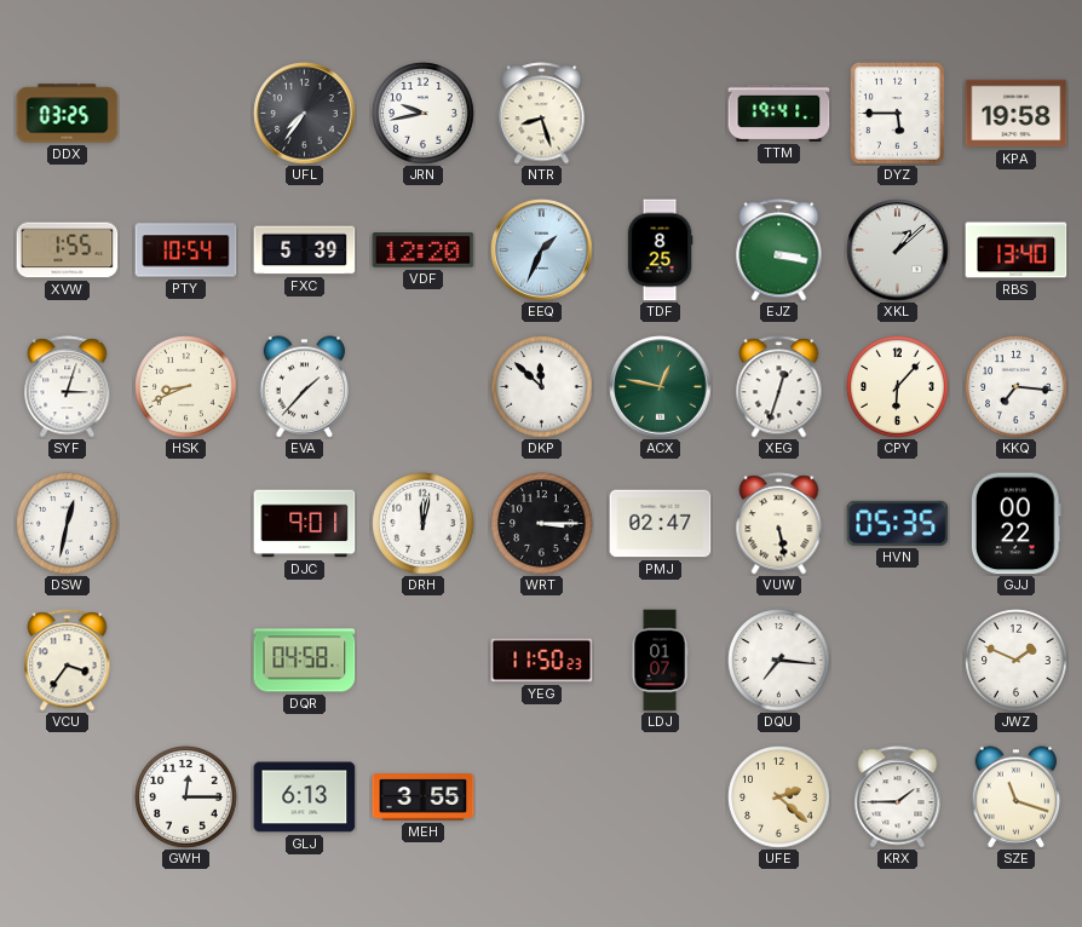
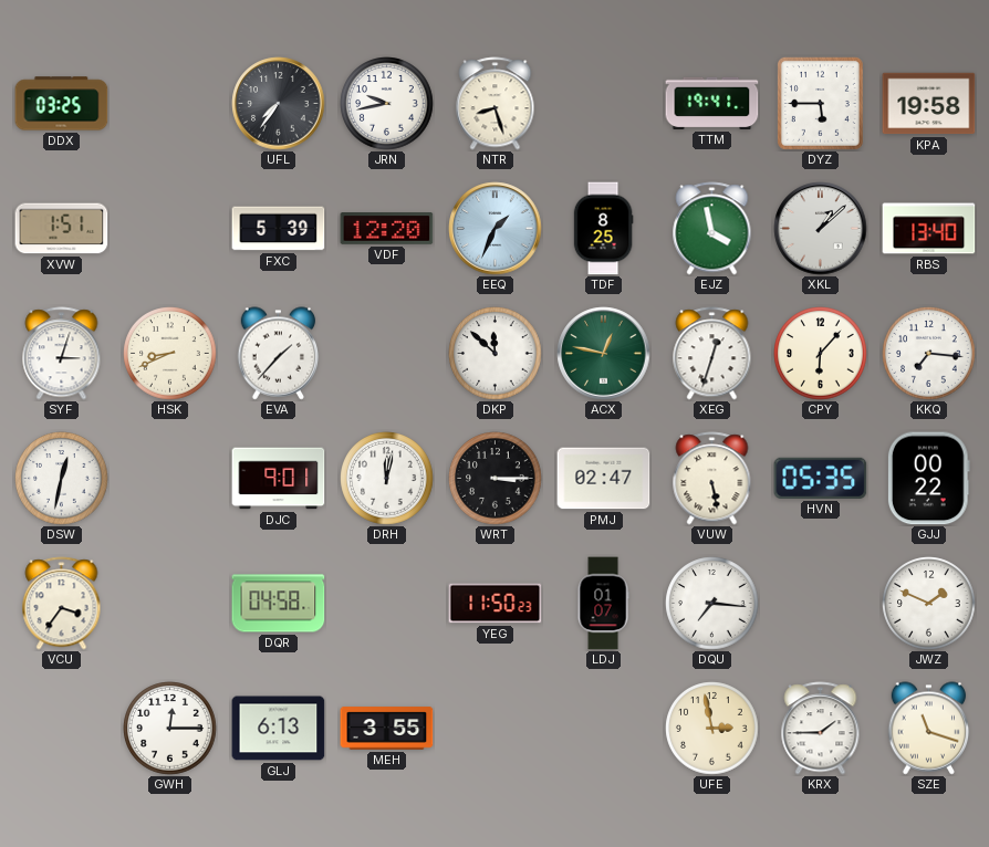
XVW: 1:55 -> 1:51
PTY: 10:54 -> none
EJZ: 3:17 -> 3:58
UFE: 2:22 -> 2:58
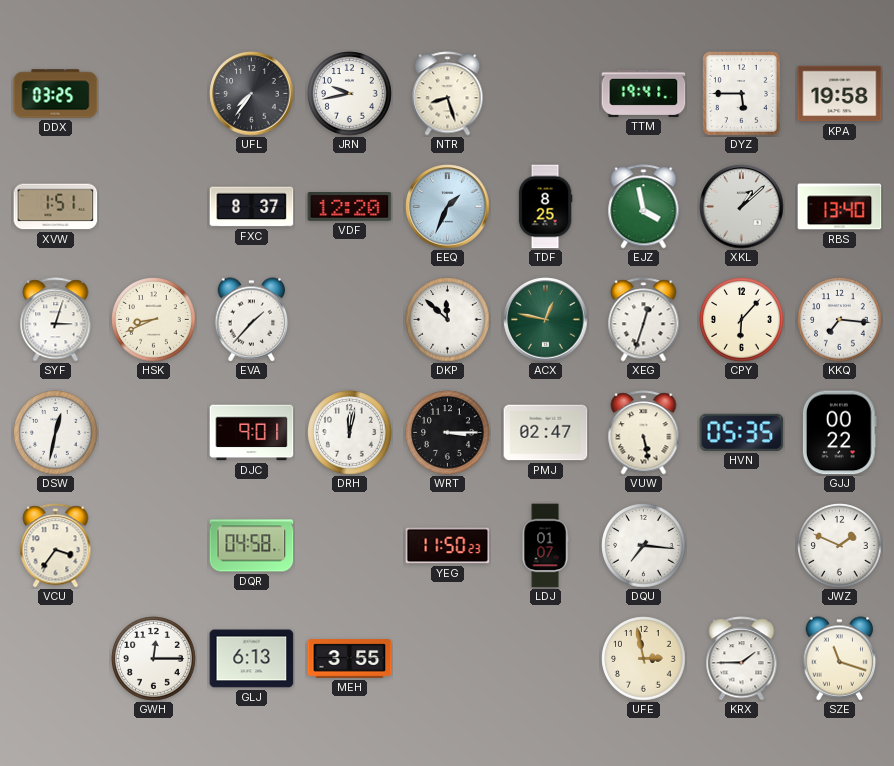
FXC: 5:39 -> 8:37
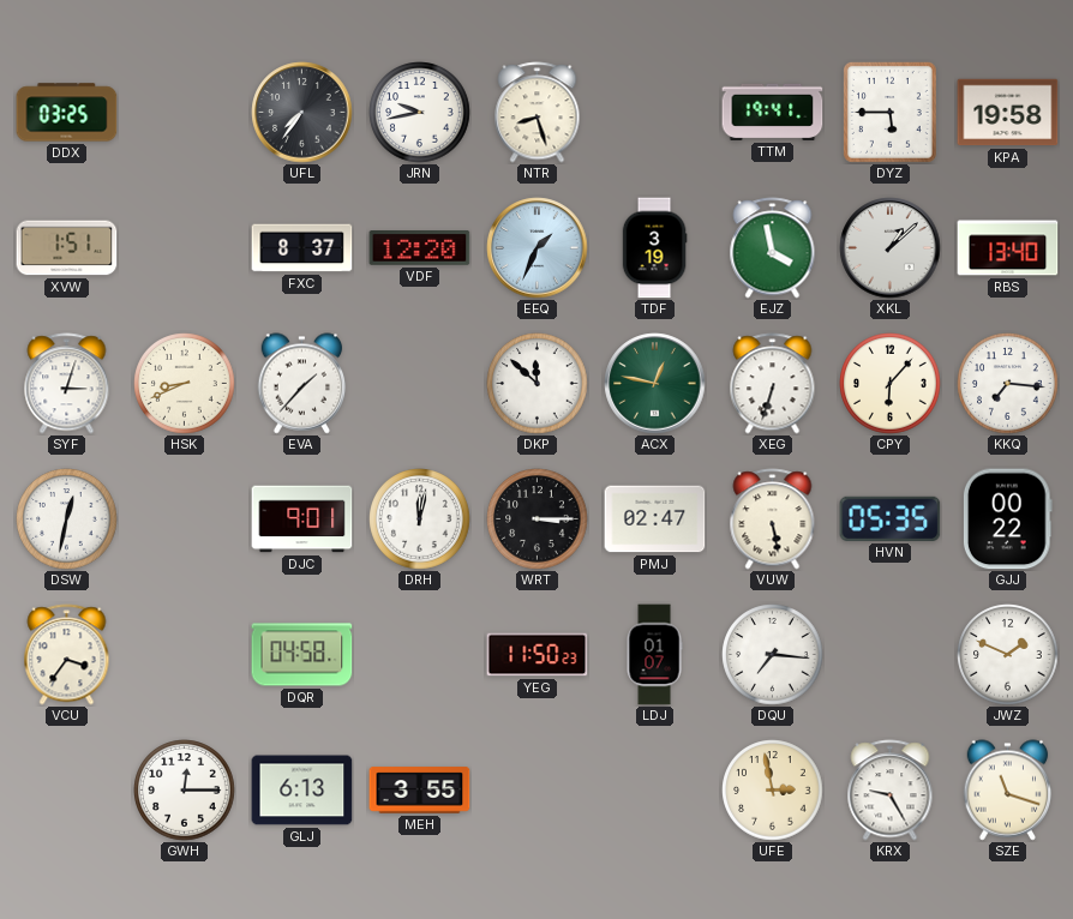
TDF: 8:25 -> 3:19
XEG: 12:33 -> 6:33
KRX: 1:45 -> 9:25
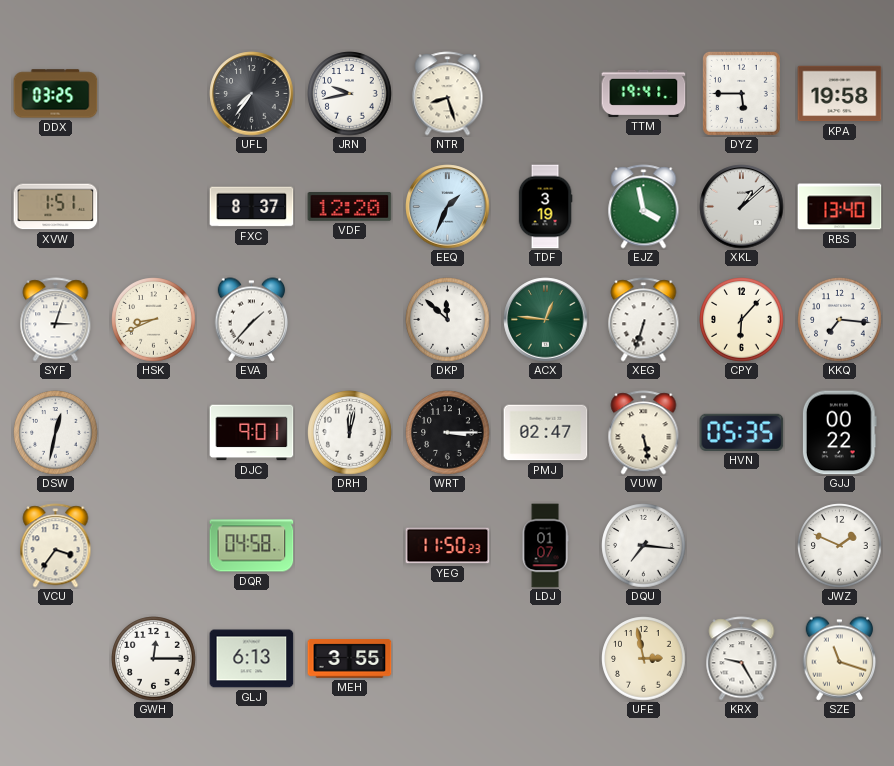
ACX: 12:47 -> 12:46
